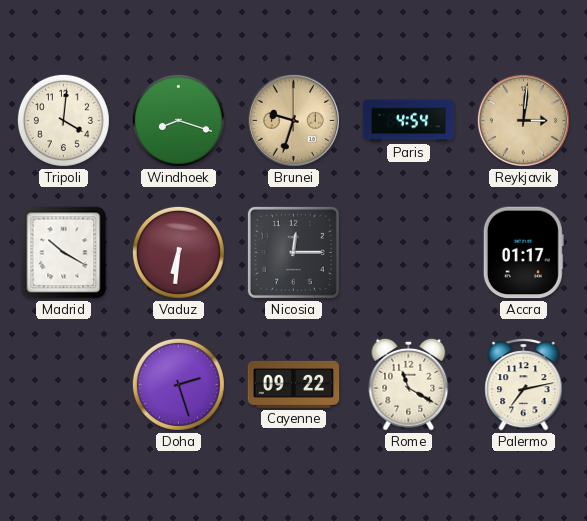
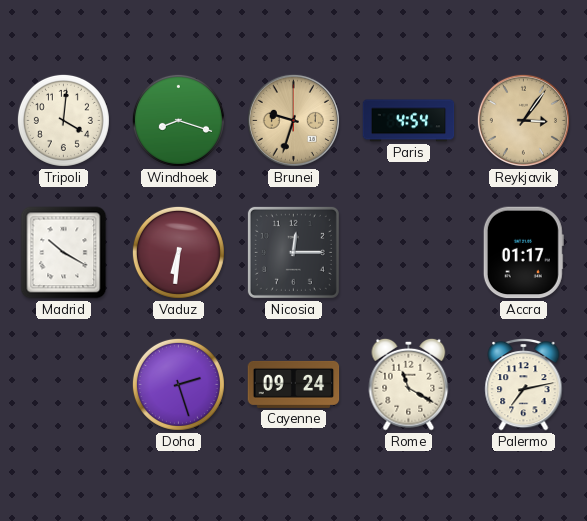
Reykjavik: 3:01 -> 3:06
Cayenne: 09:22 -> 09:24
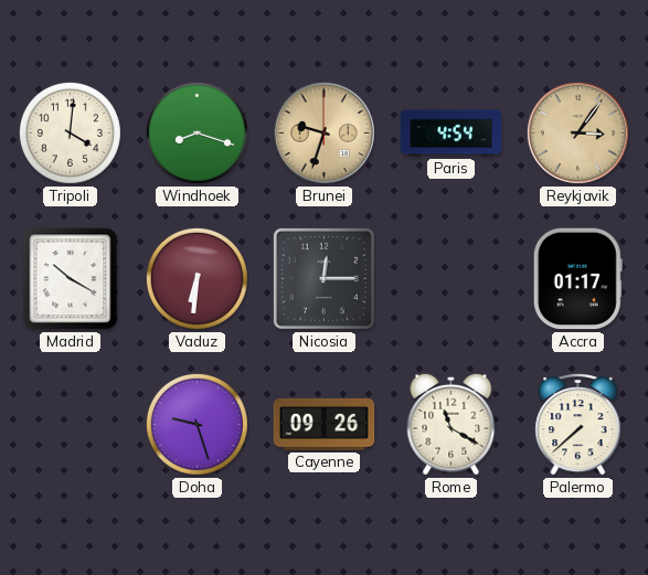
Doha: 2:27 -> 9:27
Cayenne: 09:24 -> 09:26
Palermo: 7:13 -> 7:38
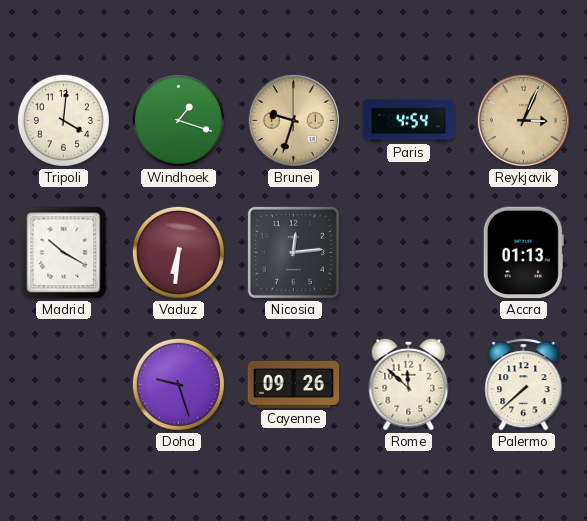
Windhoek: 8:18 -> 1:18
Reykjavik: 3:06 -> 3:04
Nicosia: 12:15 -> 12:14
Accra: 01:17 -> 01:13
Rome: 11:20 -> 11:52
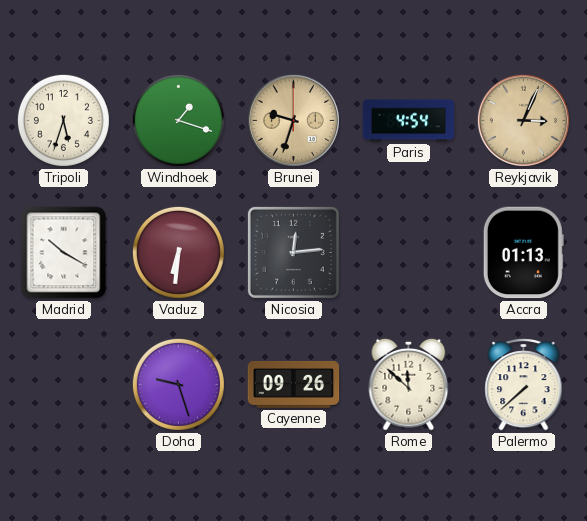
Tripoli: 4:01 -> 5:33
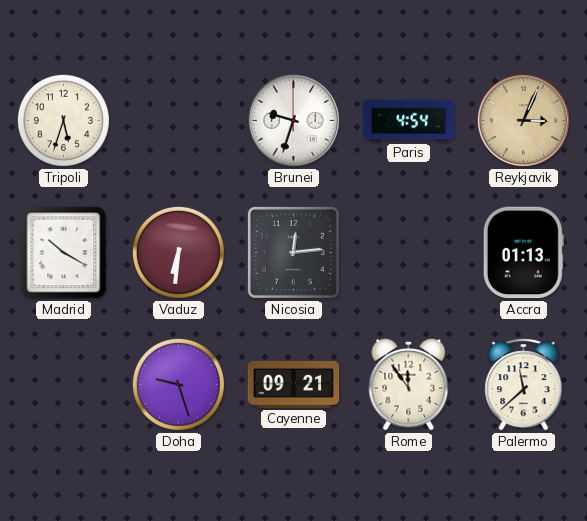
Windhoek: 1:18 -> none
Brunei dial: champagne -> white
Cayenne: 09:26 -> 09:21
Rome: 11:52 -> 11:54
Palermo: 7:38 -> 11:38
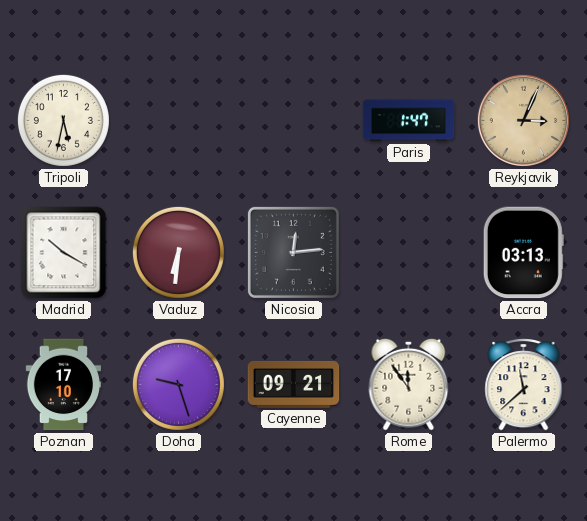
Tripoli: 5:33 -> 5:32
Brunei: 9:33 -> none
Paris: 4:54 -> 1:47
Accra: 01:13 -> 03:13
Poznan: none -> 17:10
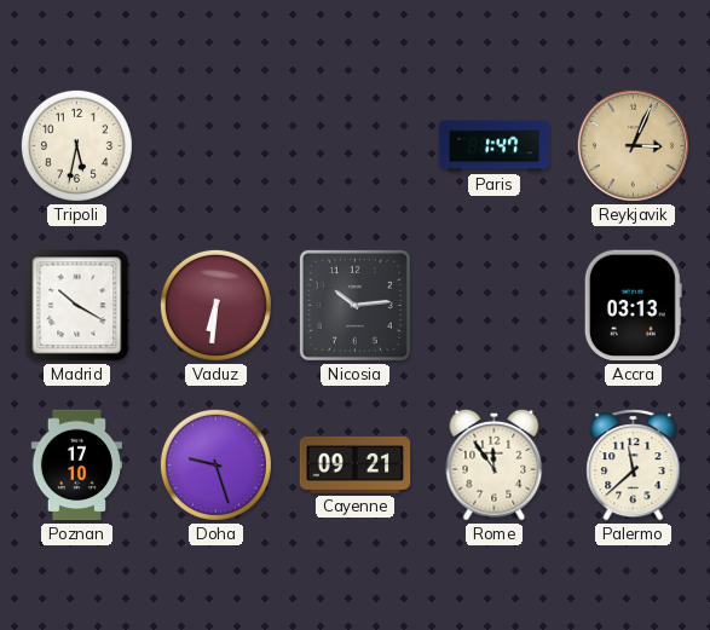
Nicosia: 12:14 -> 10:14
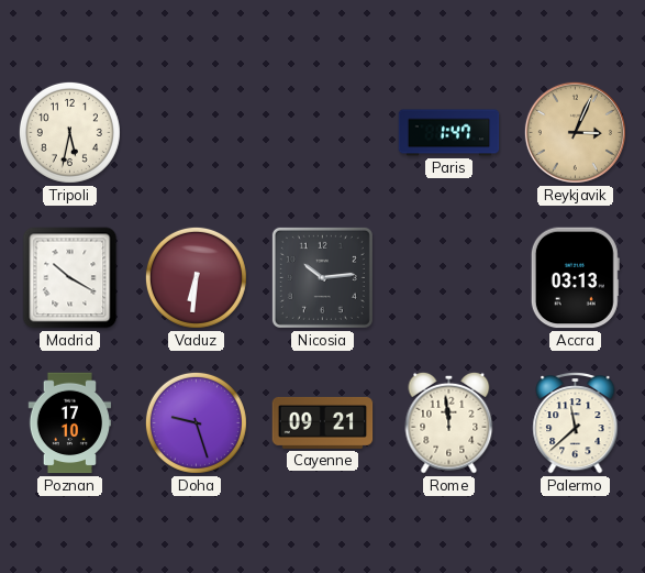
Rome: 11:54 -> 11:59
